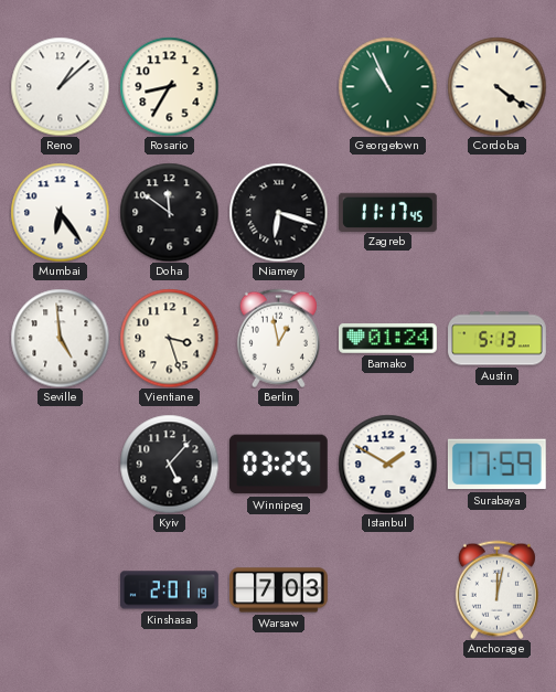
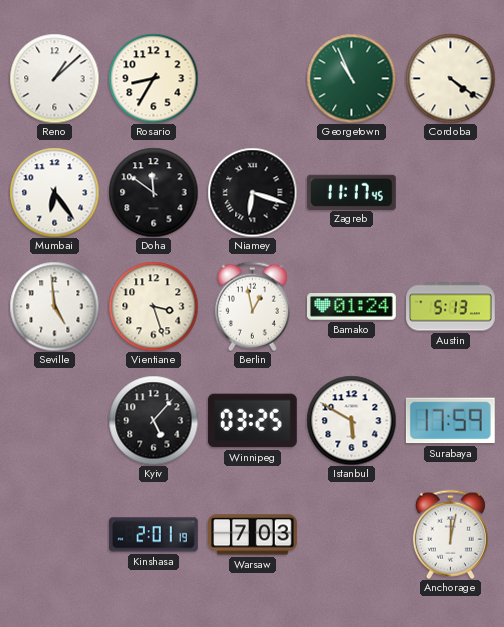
Istanbul: 1:50 -> 5:50
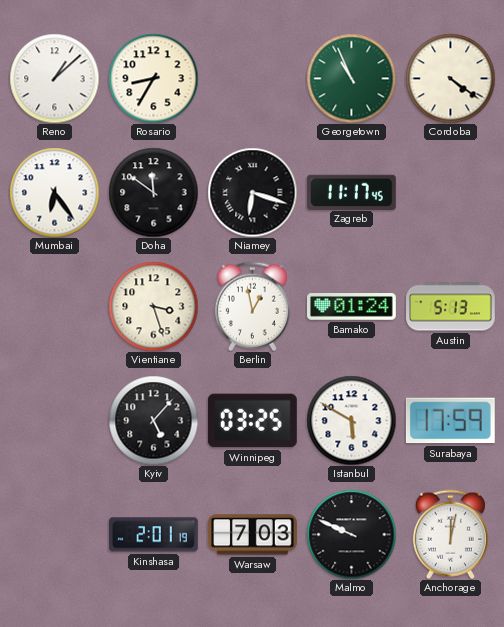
Seville: 4:59 -> none
Malmo: none -> 9:49
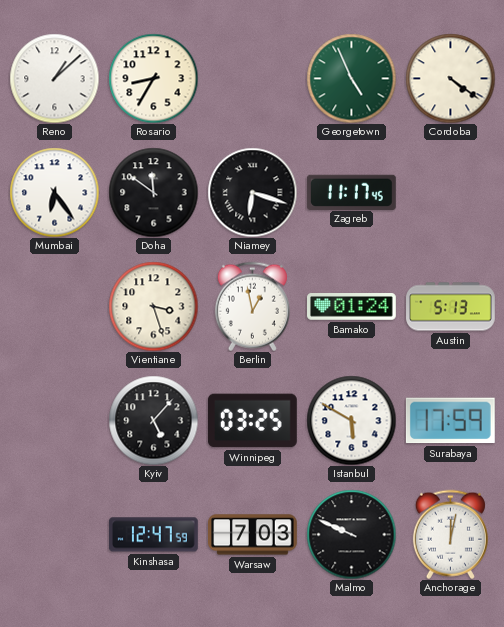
Georgetown: 10:56 -> 4:56
Kinshasa: 2:01 -> 12:47
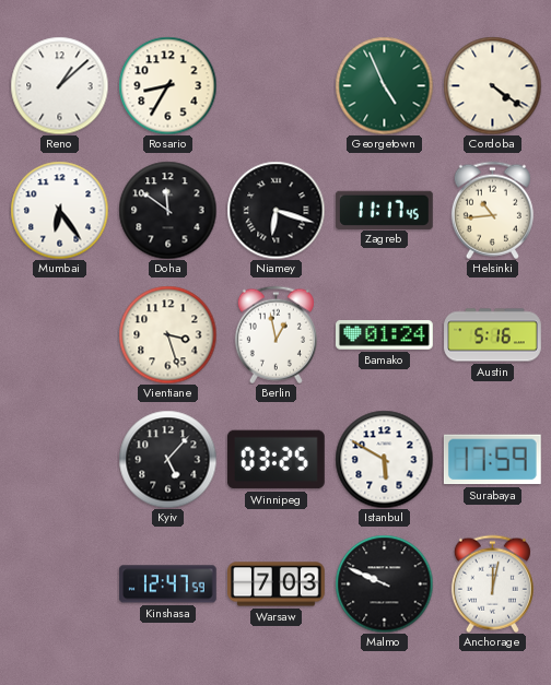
Helsinki: none -> 10:44
Austin: 5:13 -> 5:16
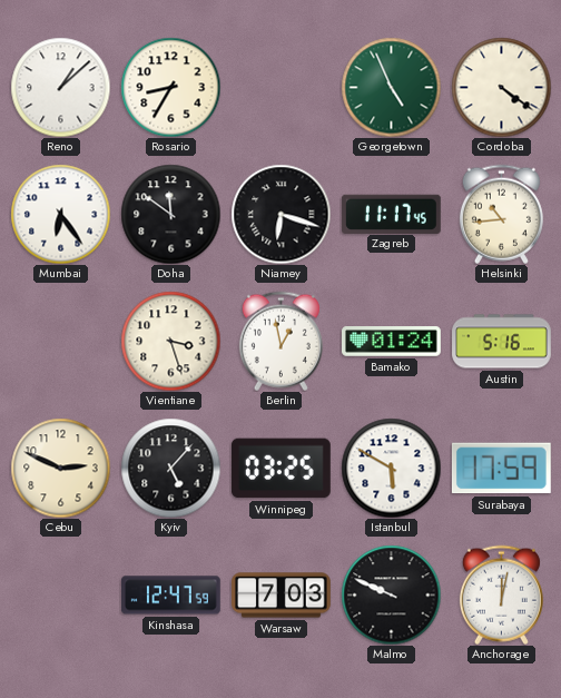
Cebu: none -> 2:49
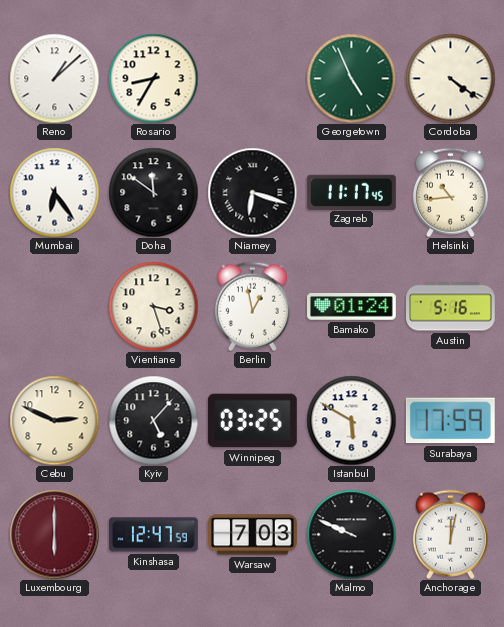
Luxembourg: none -> 6:00
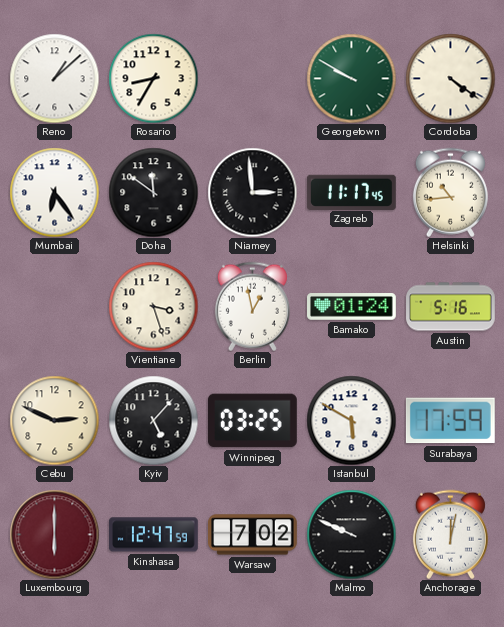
Georgetown: 4:56 -> 9:50
Niamey: 6:18 -> 2:59
Warsaw: 7:03 -> 7:02
